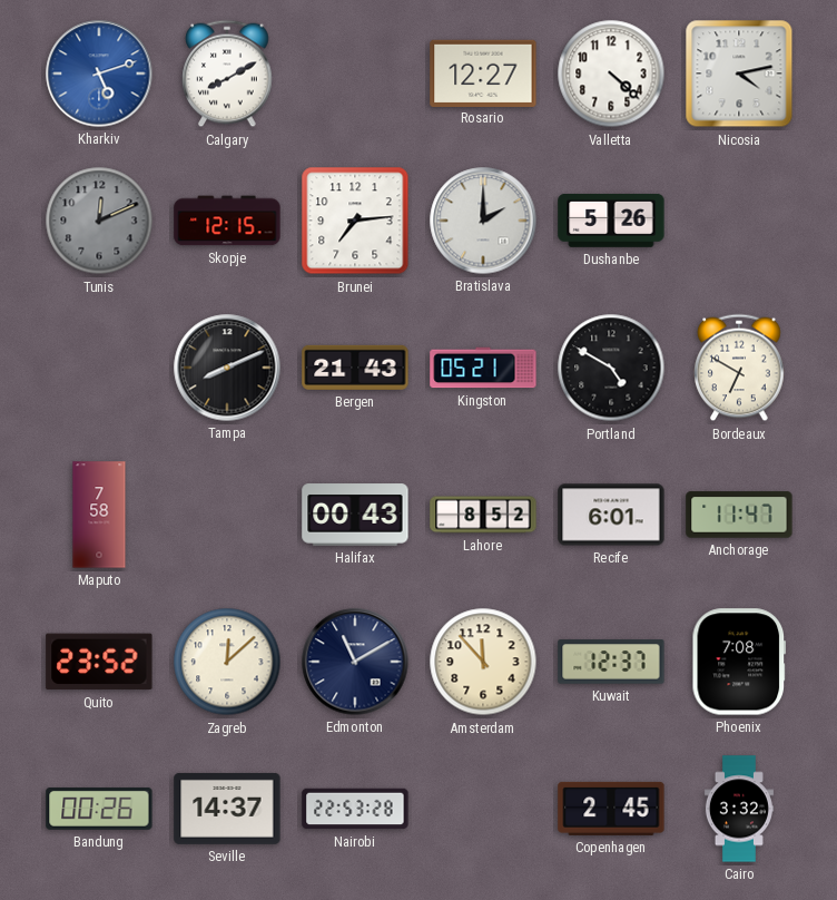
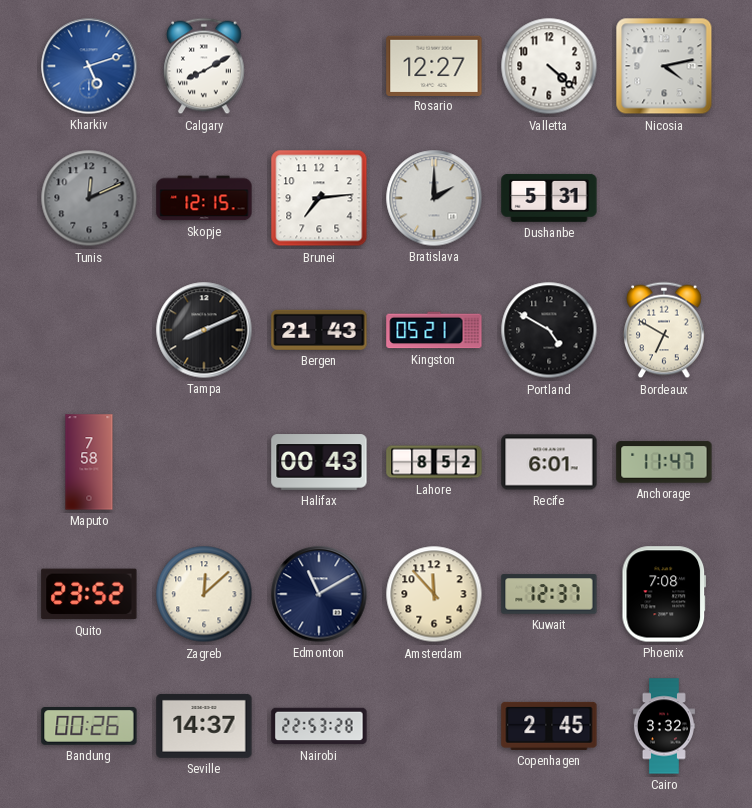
Dushanbe: 5:26 -> 5:31
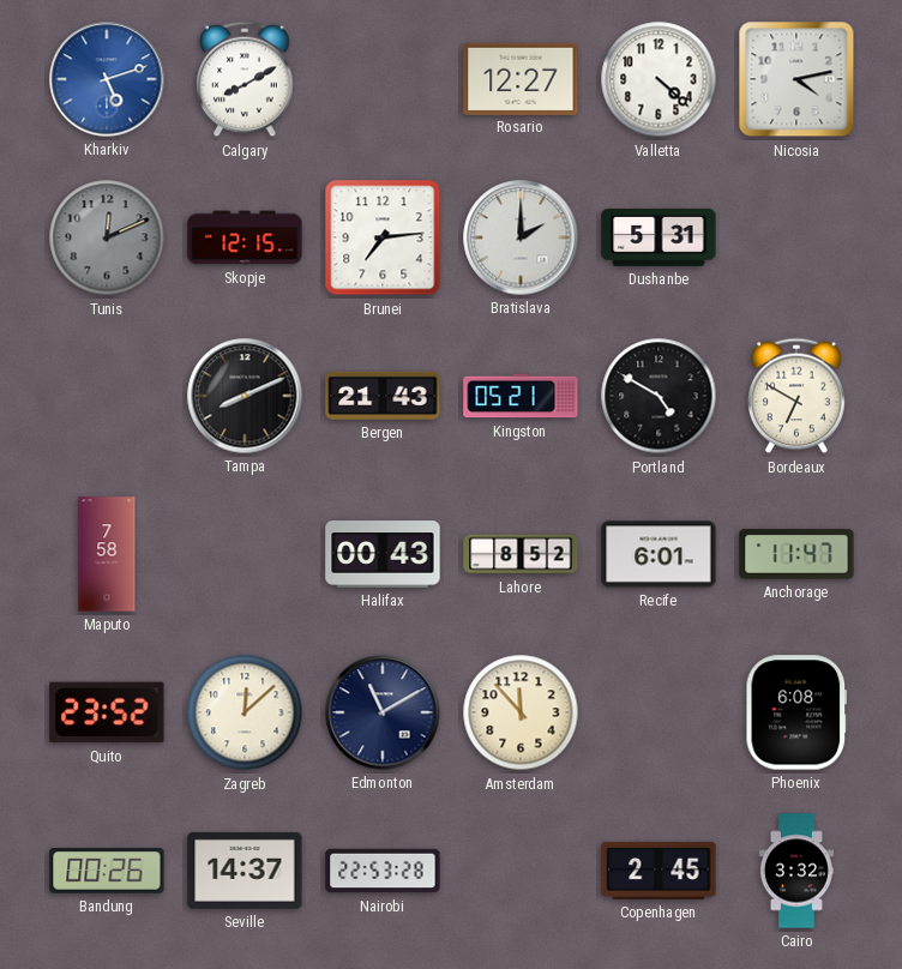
Kuwait: 12:37 -> none
Phoenix: 7:08 -> 6:08
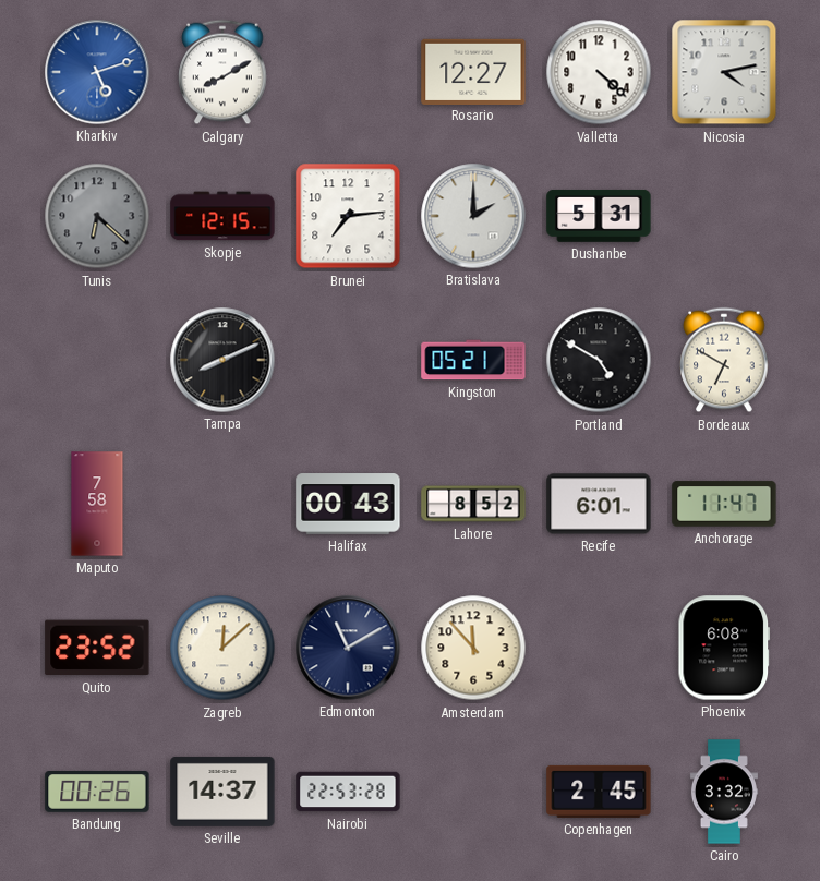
Tunis: 12:11 -> 6:22
Bergen: 21:43 -> none
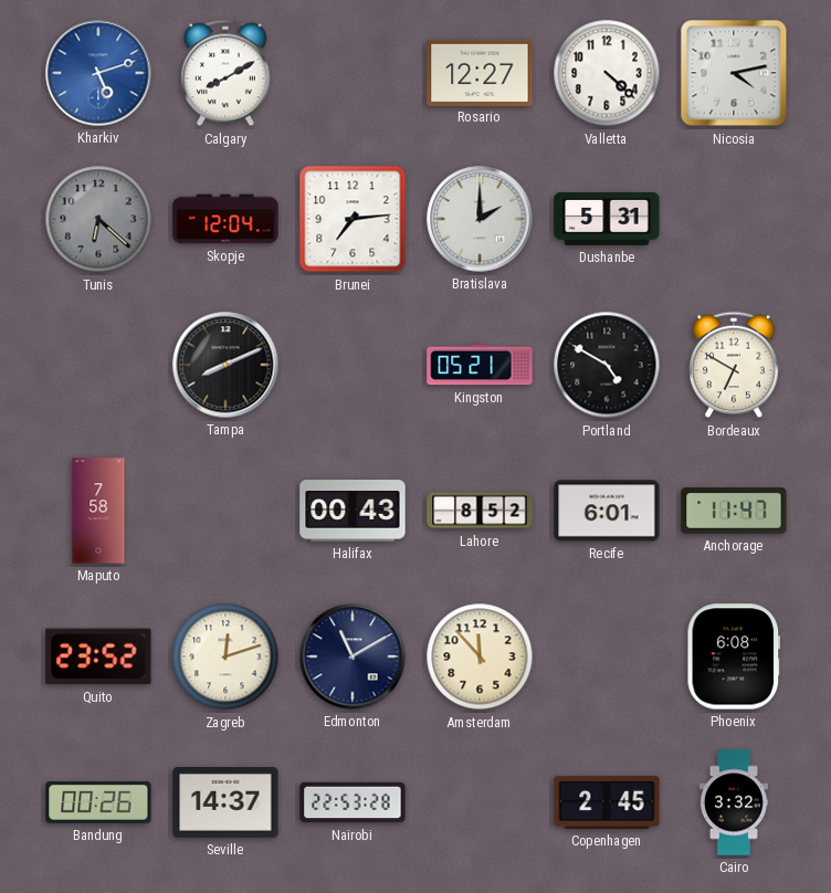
Skopje: 12:15 -> 12:04
Zagreb: 12:08 -> 12:12
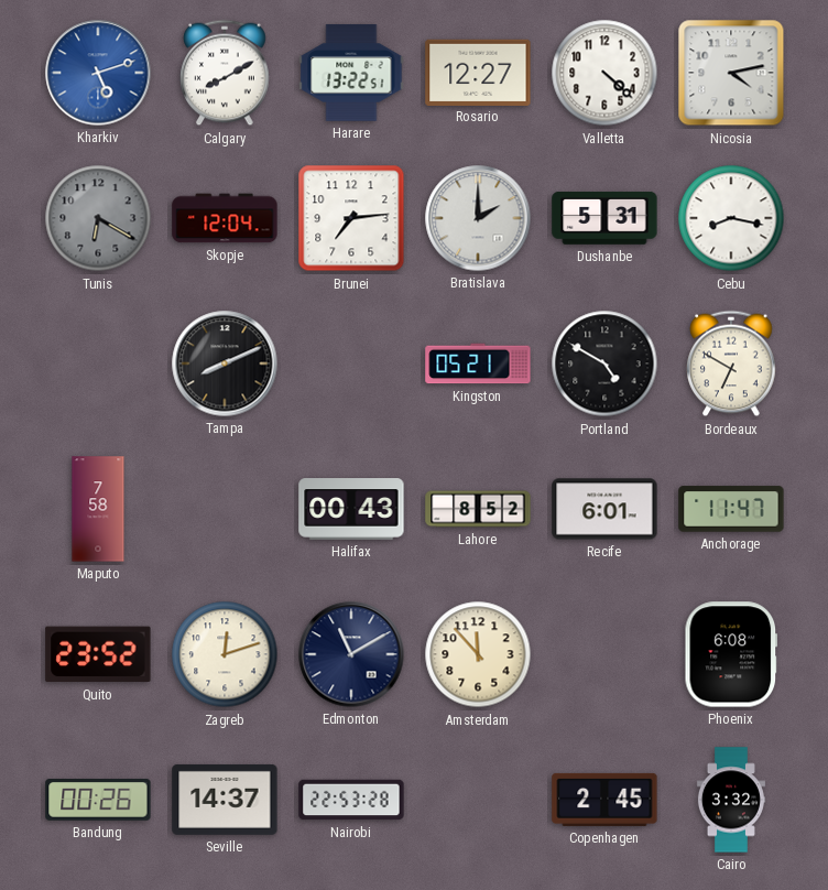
Harare: none -> 13:22
Tunis: 6:22 -> 6:20
Cebu: none -> 8:17
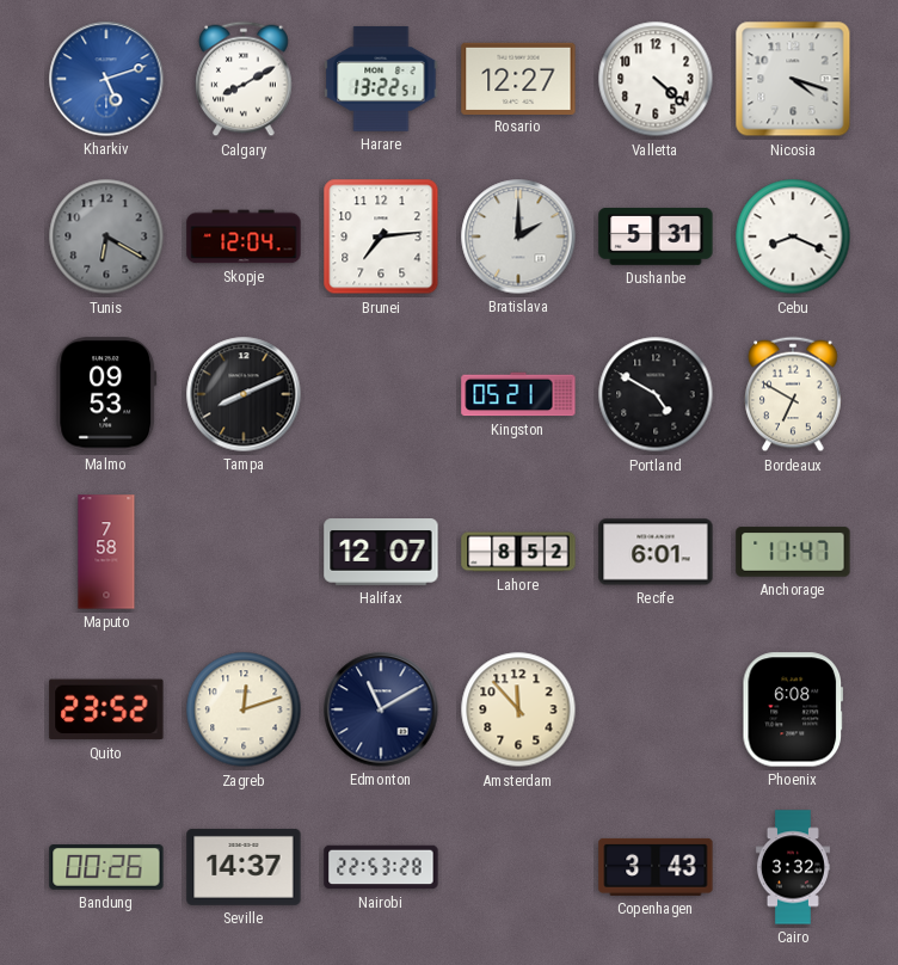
Nicosia: 4:13 -> 4:18
Cebu: 8:17 -> 8:19
Malmo: none -> 09:53
Halifax: 00:43 -> 12:07
Copenhagen: 2:45 -> 3:43
